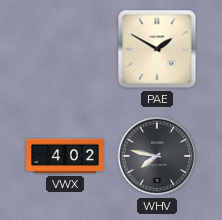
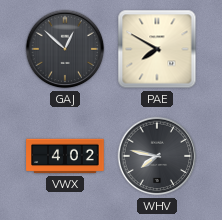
GAJ: none -> 12:52
PAE: 1:50 -> 7:50
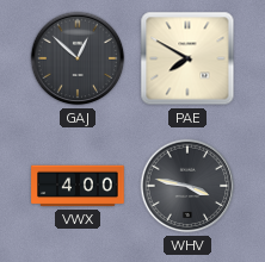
VWX: 4:02 -> 4:00
WHV: 7:47 -> 3:47
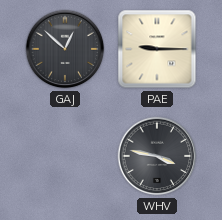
PAE: 7:50 -> 9:15
VWX: 4:00 -> none
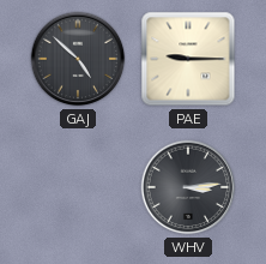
GAJ: 12:52 -> 4:52
WHV: 3:47 -> 3:14
